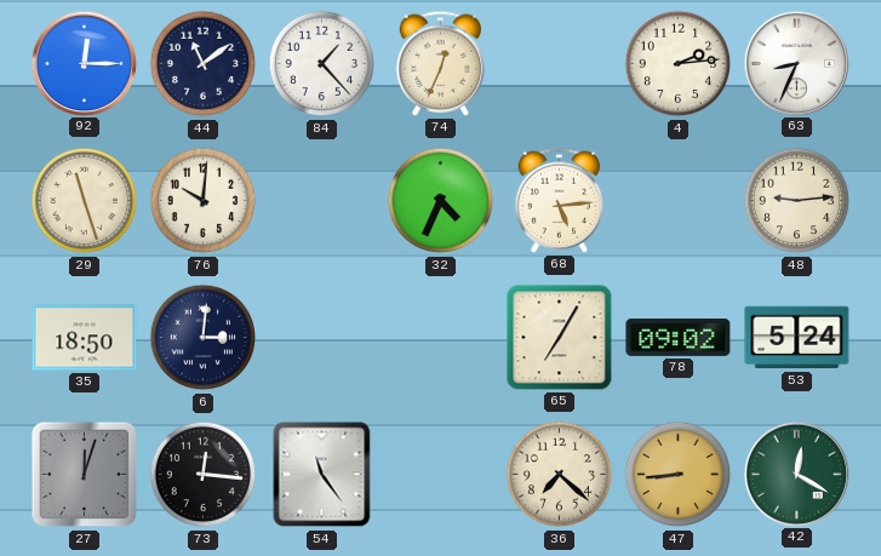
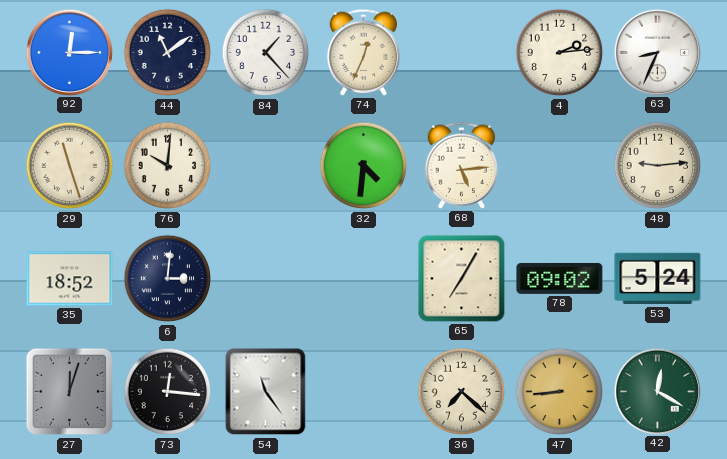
32: 4:34 -> 4:31
35: 18:50 -> 18:52
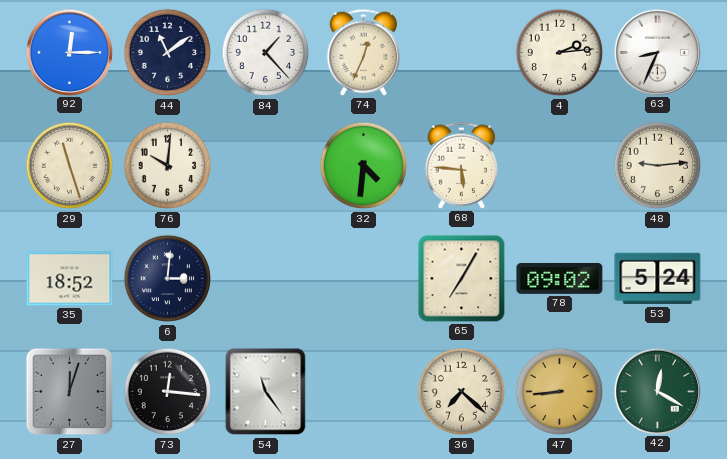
68: 5:14 -> 5:46
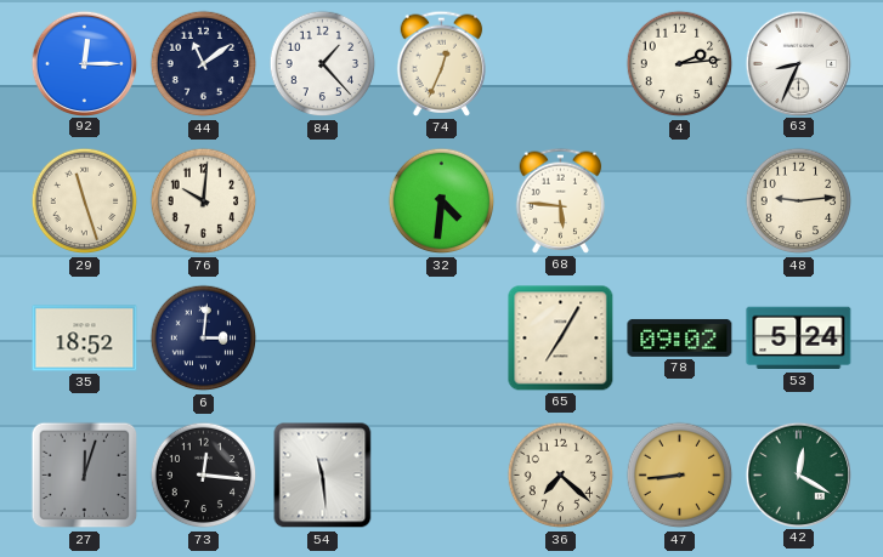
54: 11:24 -> 11:29
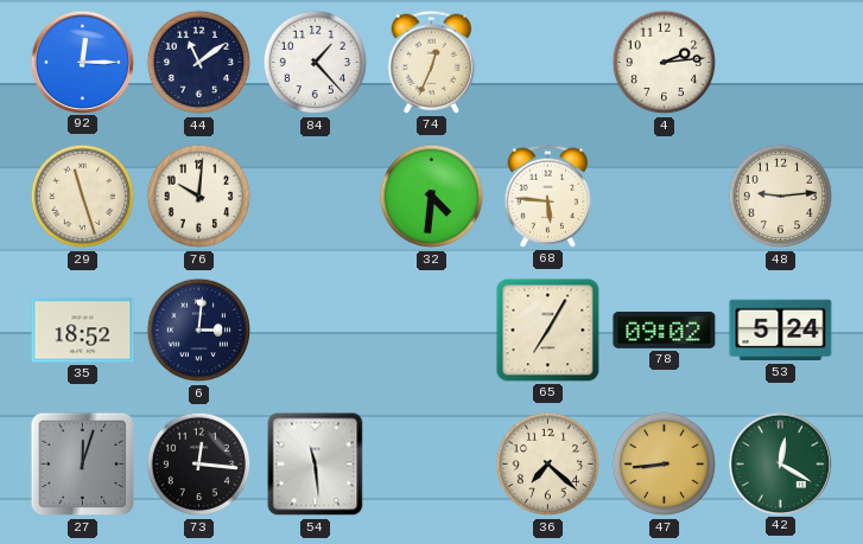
63: 8:34 -> none
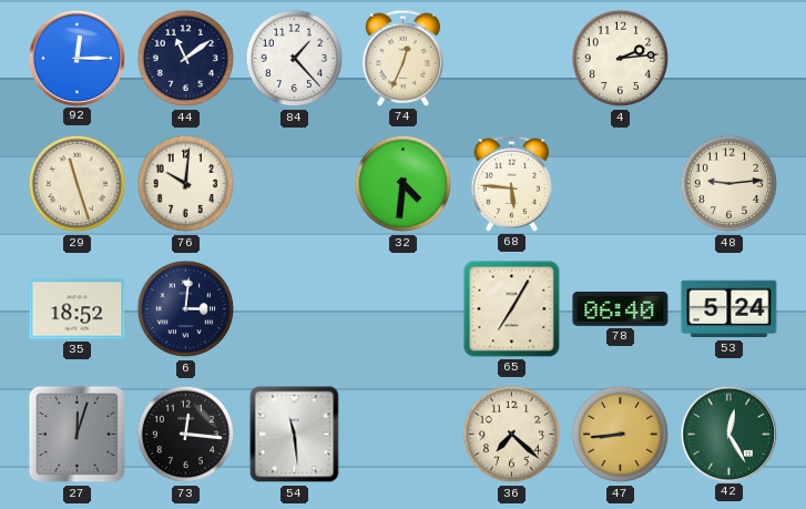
78: 09:02 -> 06:40
42: 12:20 -> 12:25
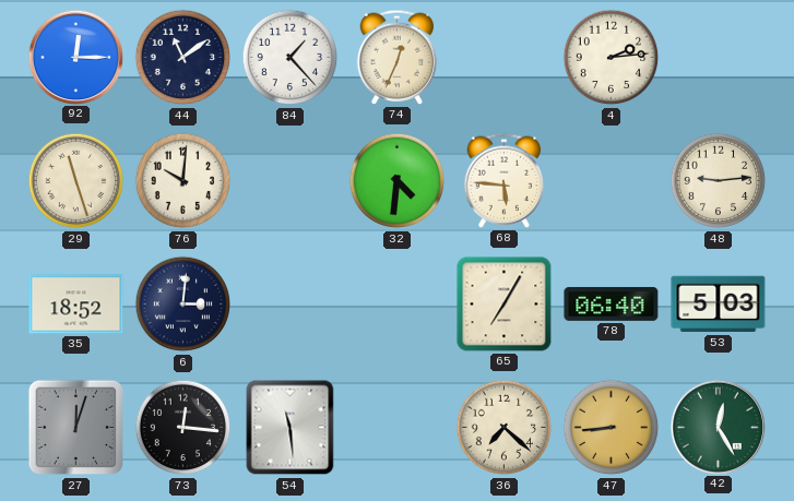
53: 5:24 -> 5:03
